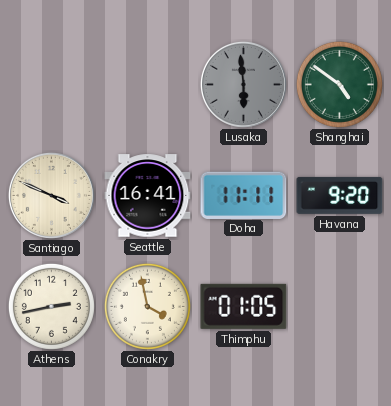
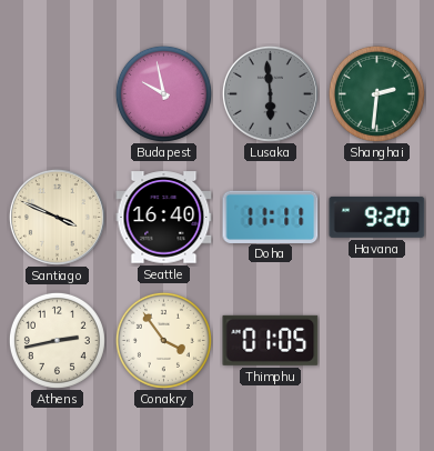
Budapest: none -> 9:58
Shanghai: 4:51 -> 2:31
Seattle: 16:41 -> 16:40
Conakry: 3:58 -> 3:54
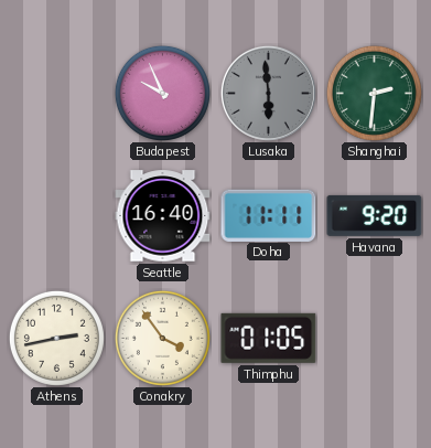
Budapest: 9:58 -> 9:56
Santiago: 3:49 -> none
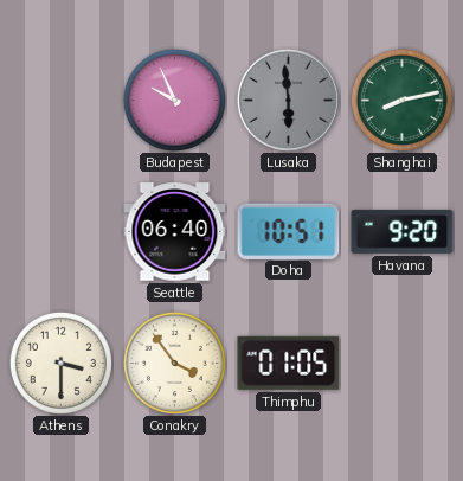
Shanghai: 2:31 -> 8:13
Seattle: 16:40 -> 06:40
Doha: 11:11 -> 10:51
Athens: 2:43 -> 3:30
